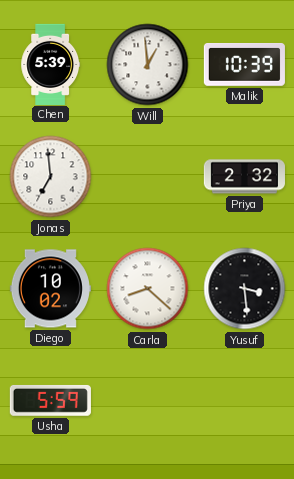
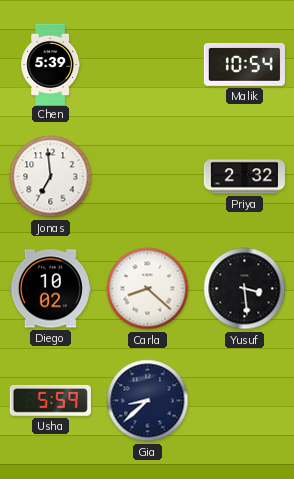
Will: 12:59 -> none
Malik: 10:39 -> 10:54
Gia: none -> 8:38
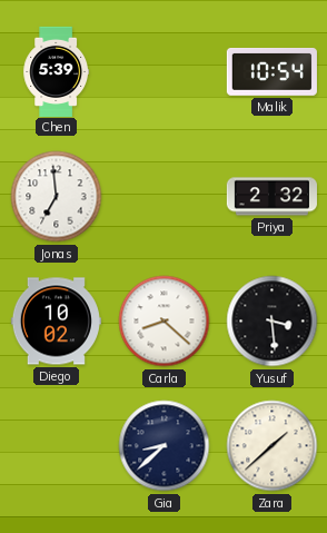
Usha: 5:59 -> none
Zara: none -> 1:38
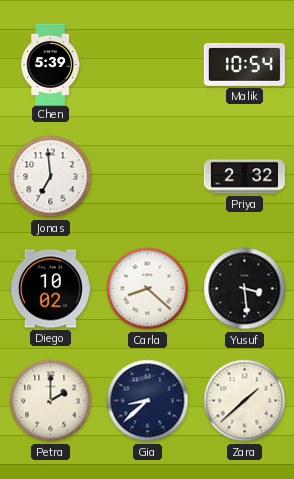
Petra: none -> 2:00
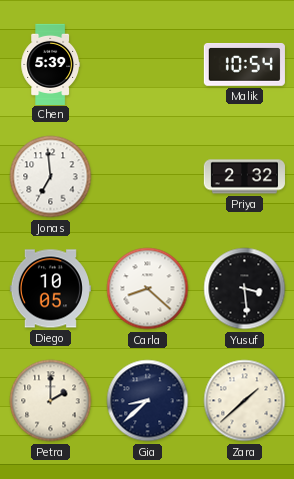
Diego: 10:02 -> 10:05
